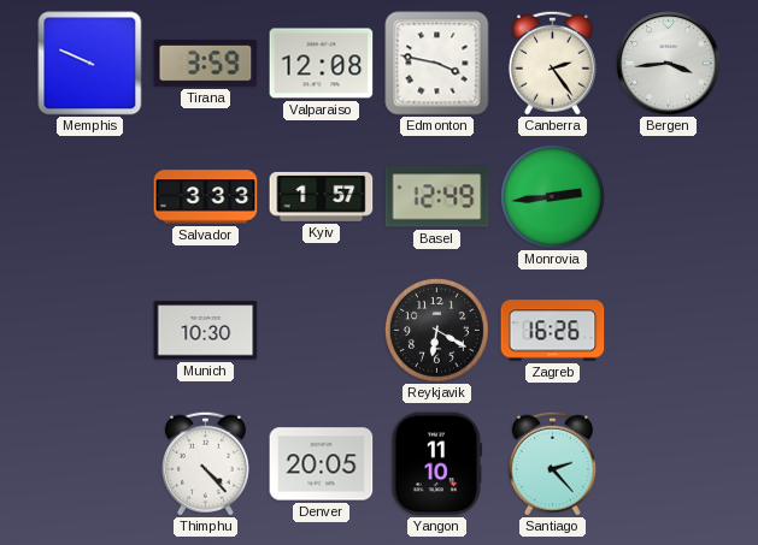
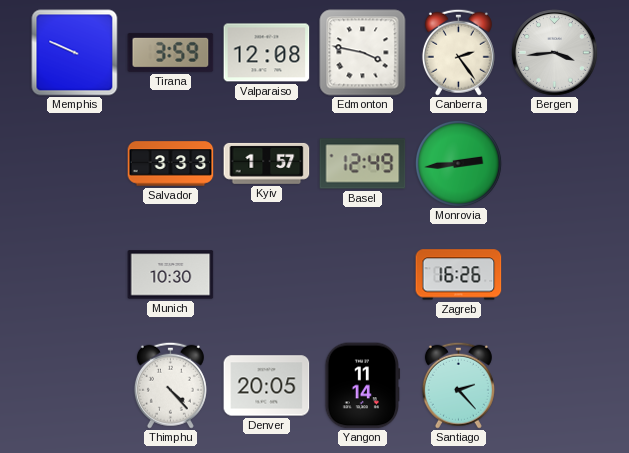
Reykjavik: 6:20 -> none
Yangon: 11:10 -> 11:14
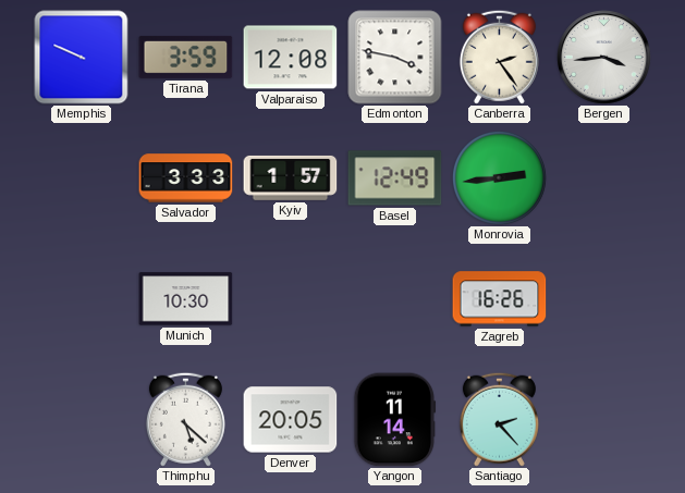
Thimphu: 4:23 -> 5:22
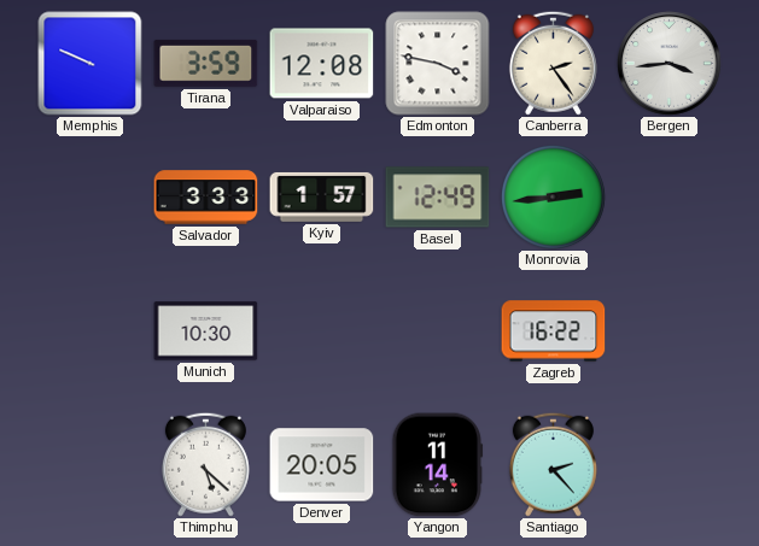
Zagreb: 16:26 -> 16:22
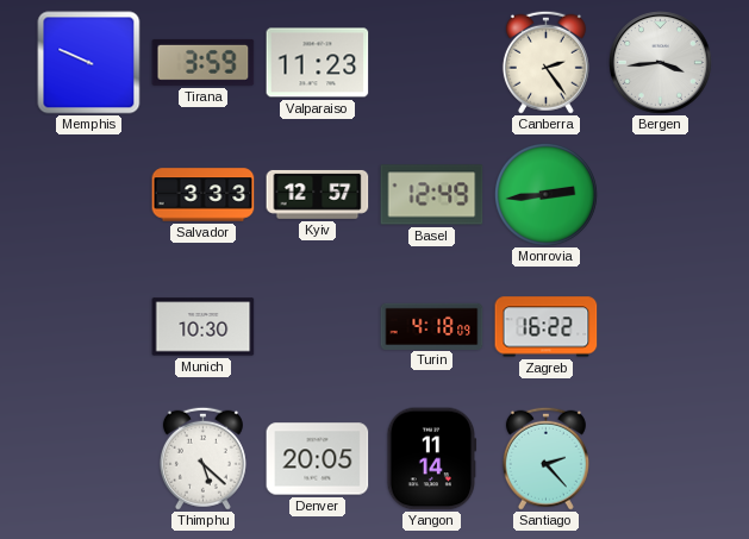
Valparaiso: 12:08 -> 11:23
Edmonton: 3:47 -> none
Kyiv: 1:57 -> 12:57
Turin: none -> 4:18
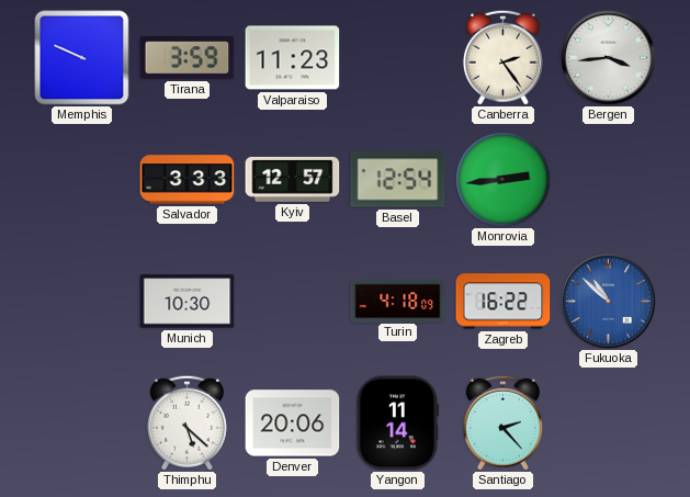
Basel: 12:49 -> 12:54
Fukuoka: none -> 10:52
Denver: 20:05 -> 20:06
